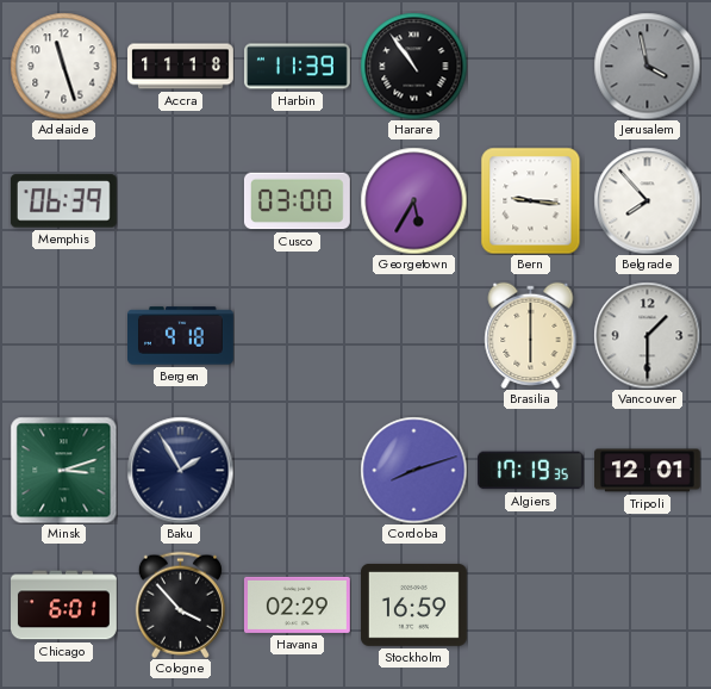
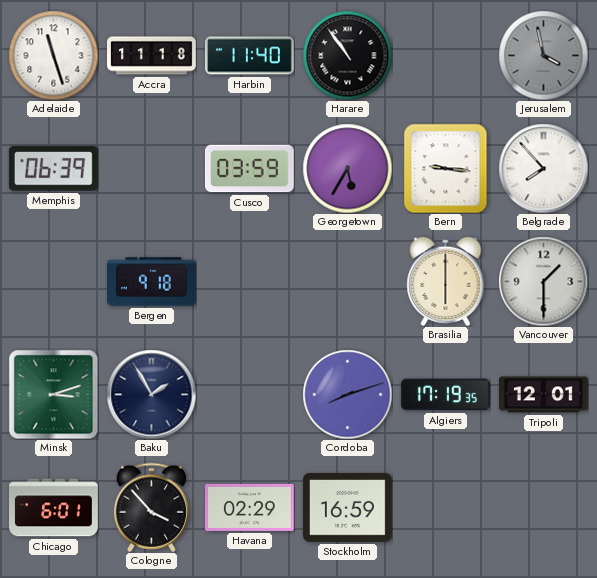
Harbin: 11:39 -> 11:40
Cusco: 03:00 -> 03:59
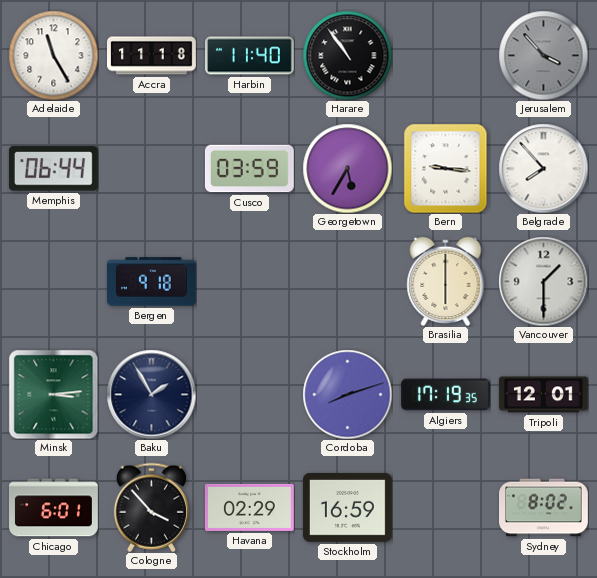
Adelaide: 11:27 -> 11:25
Jerusalem: 3:58 -> 3:53
Memphis: 06:39 -> 06:44
Minsk: 3:12 -> 3:14
Sydney: none -> 8:02
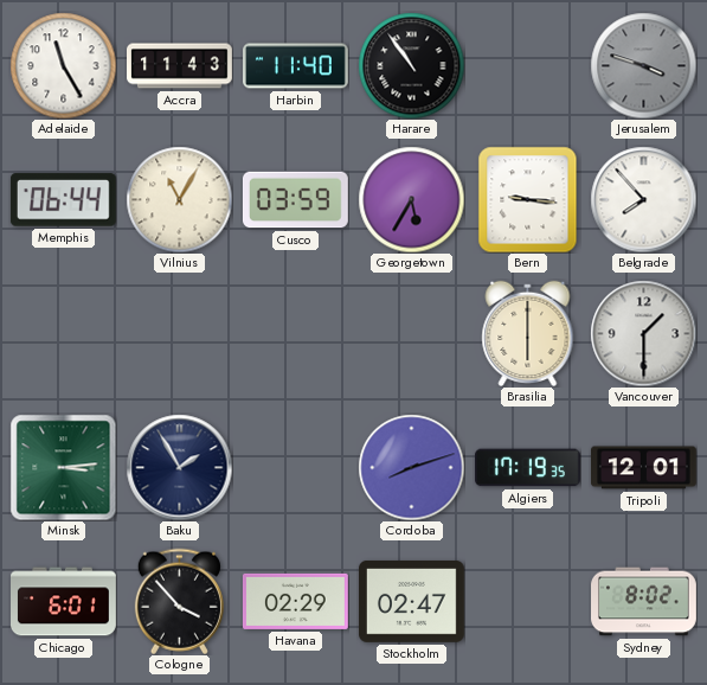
Accra: 11:18 -> 11:43
Jerusalem: 3:53 -> 3:48
Vilnius: none -> 11:05
Bergen: 9:18 -> none
Stockholm: 16:59 -> 02:47
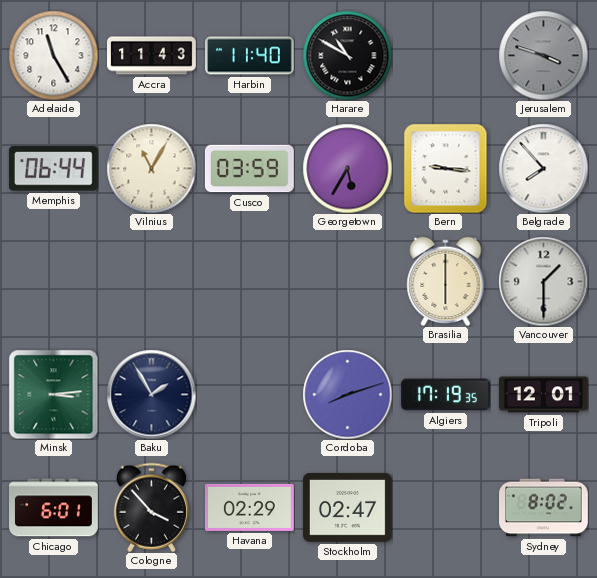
Harare: 10:54 -> 10:50
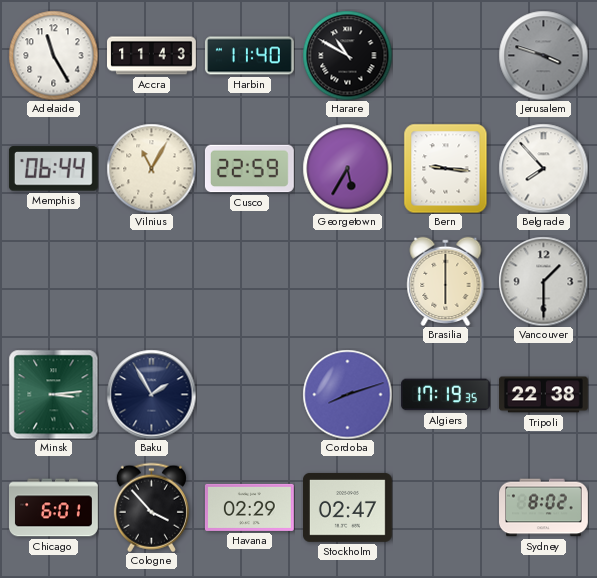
Cusco: 03:59 -> 22:59
Tripoli: 12:01 -> 22:38
